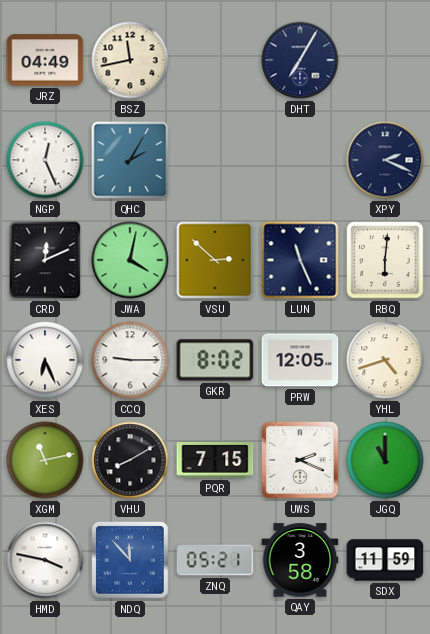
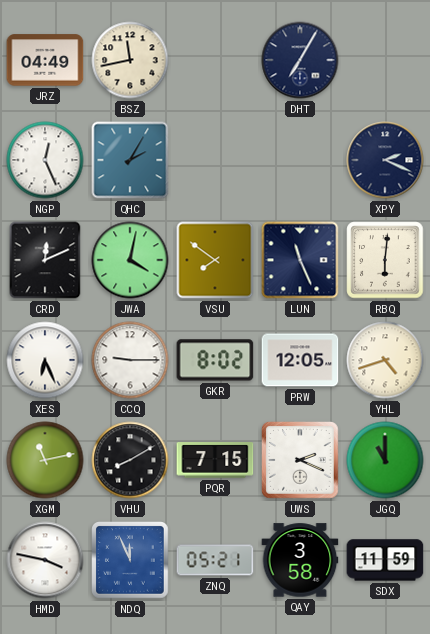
VSU: 2:52 -> 7:51
NDQ: 11:53 -> 11:56
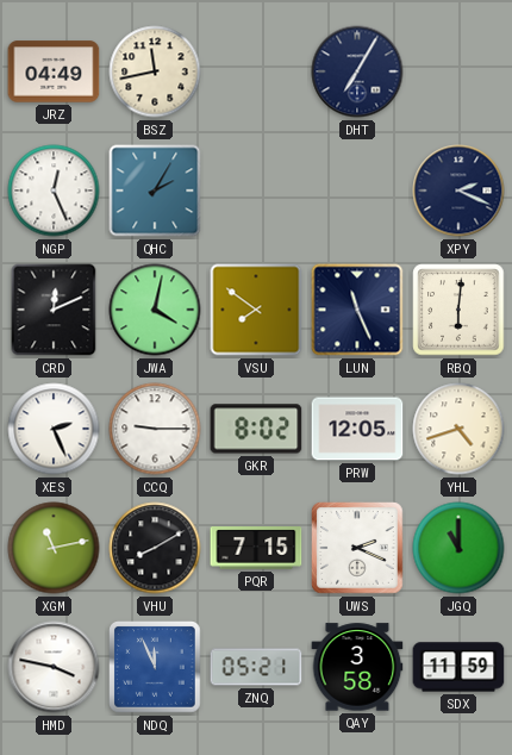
XES: 6:26 -> 2:26
